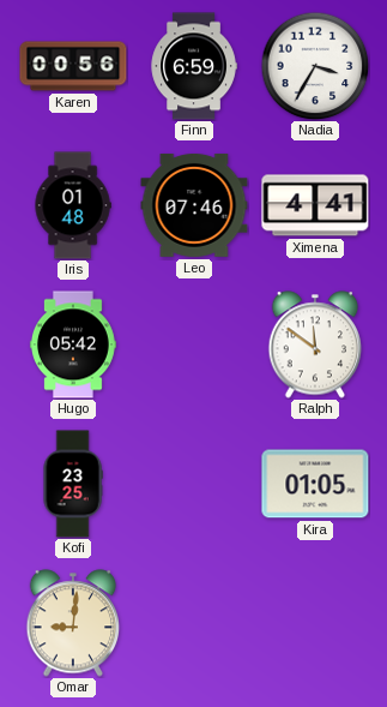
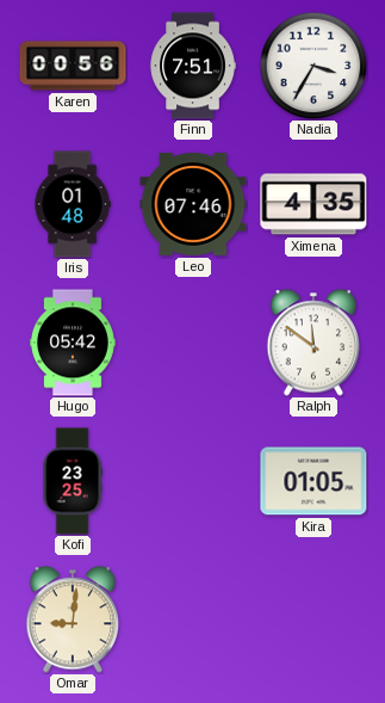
Finn: 6:59 -> 7:51
Ximena: 4:41 -> 4:35
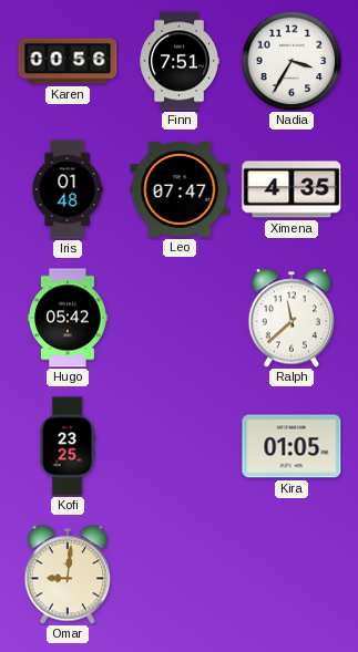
Leo: 07:46 -> 07:47
Ralph: 11:51 -> 11:38
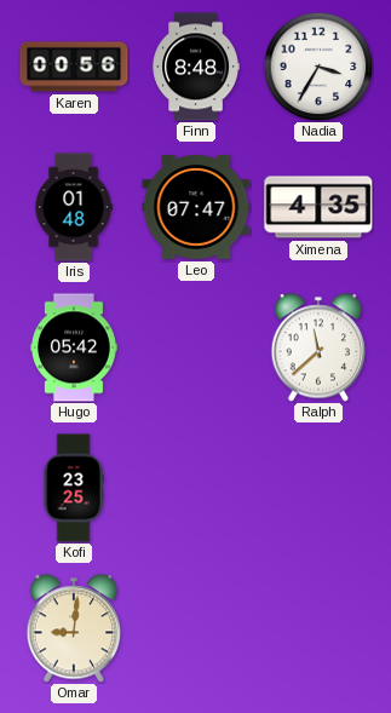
Finn: 7:51 -> 8:48
Kira: 01:05 -> none
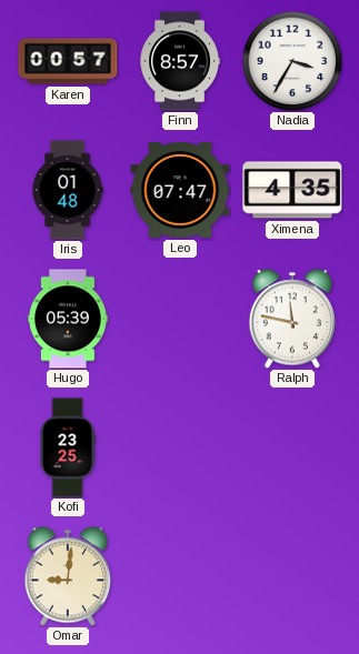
Karen: 00:56 -> 00:57
Finn: 8:48 -> 8:57
Hugo: 05:42 -> 05:39
Ralph: 11:38 -> 11:47
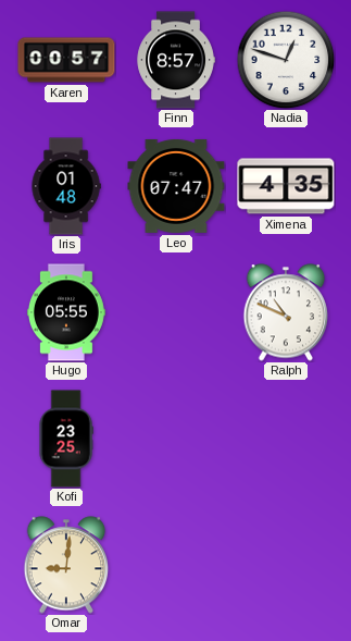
Nadia: 3:35 -> 12:48
Hugo: 05:39 -> 05:55
Ralph: 11:47 -> 10:49
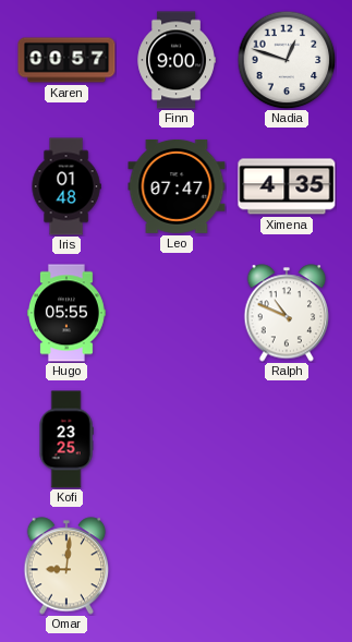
Finn: 8:57 -> 9:00
